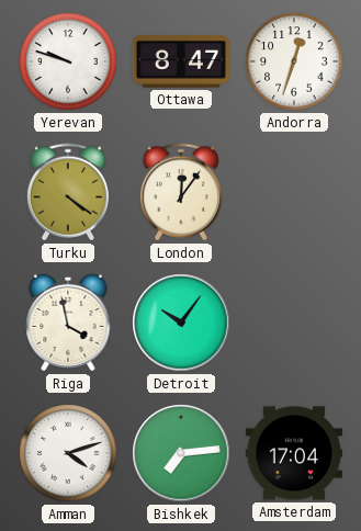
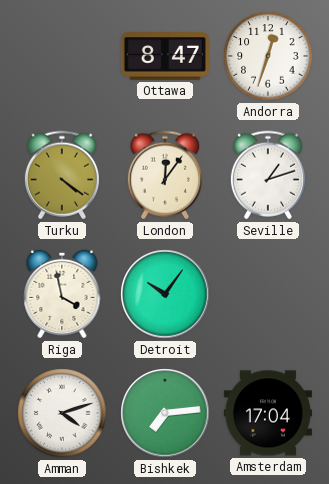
Yerevan: 9:48 -> none
Seville: none -> 1:12
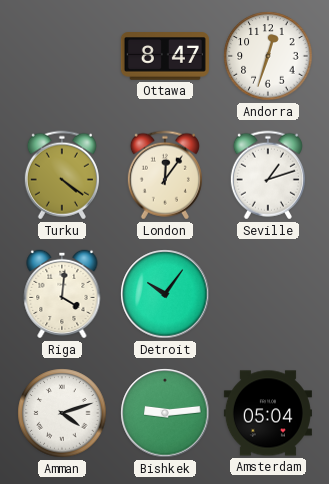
Riga: 3:58 -> 4:01
Bishkek: 7:14 -> 9:14
Amsterdam: 17:04 -> 05:04
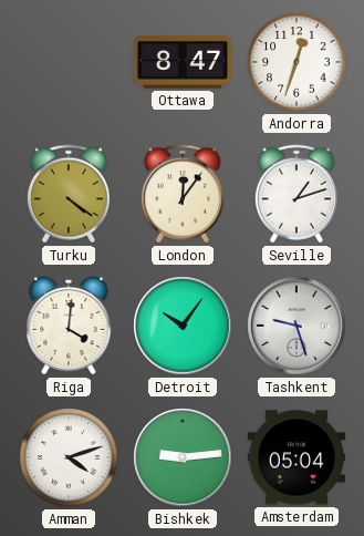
Tashkent: none -> 9:27
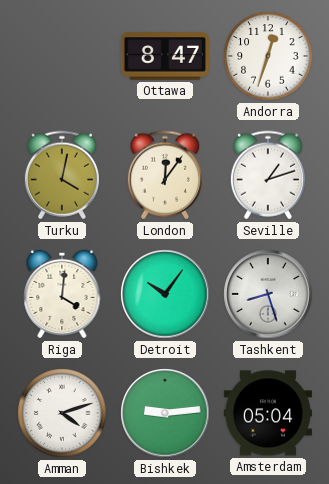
Turku: 4:21 -> 4:02
Tashkent: 9:27 -> 8:27
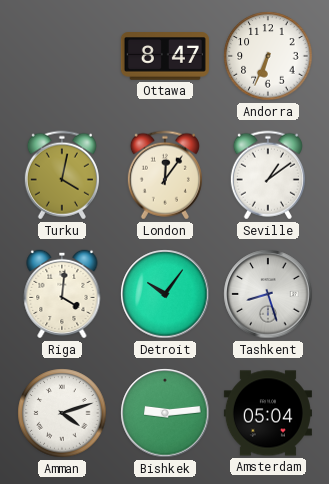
Andorra: 12:33 -> 6:34
Seville: 1:12 -> 1:09
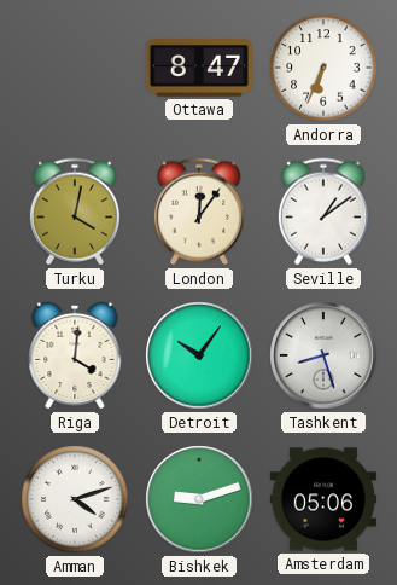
Bishkek: 9:14 -> 9:12
Amsterdam: 05:04 -> 05:06
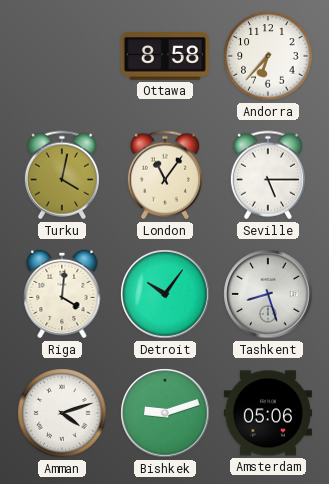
Ottawa: 8:47 -> 8:58
Andorra: 6:34 -> 6:37
London: 12:06 -> 11:06
Seville: 1:09 -> 5:15
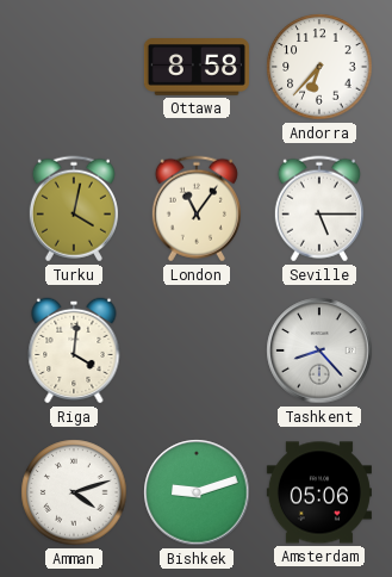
Detroit: 10:06 -> none
Tashkent: 8:27 -> 8:23
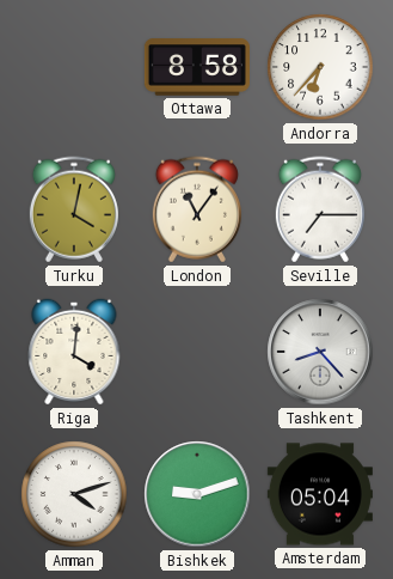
Seville: 5:15 -> 7:15
Amsterdam: 05:06 -> 05:04
